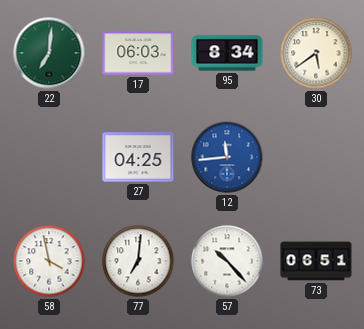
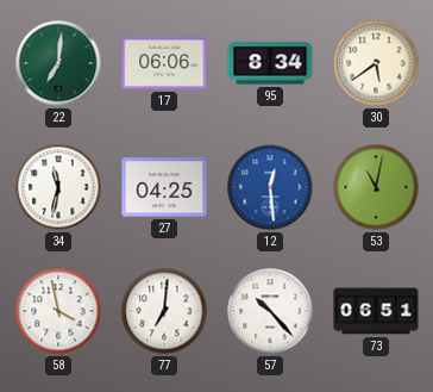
17: 06:03 -> 06:06
34: none -> 11:32
12: 11:44 -> 12:29
53: none -> 11:02
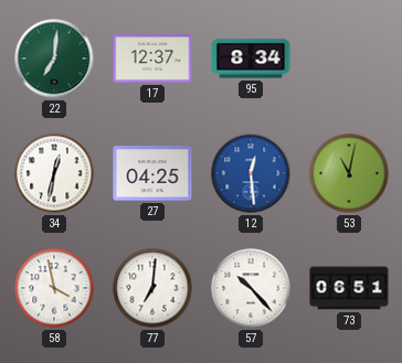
17: 06:06 -> 12:37
30: 5:39 -> none
34: 11:32 -> 12:32
